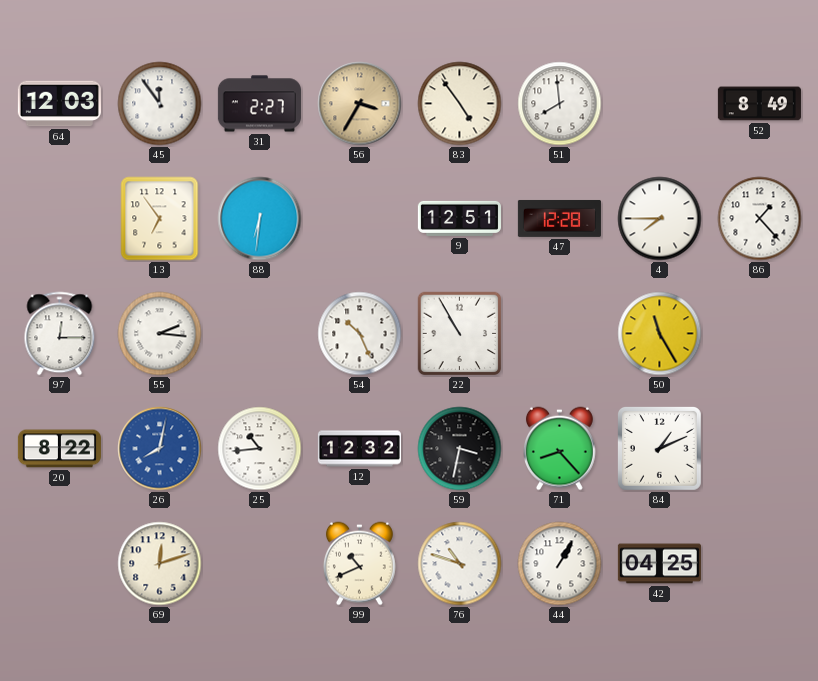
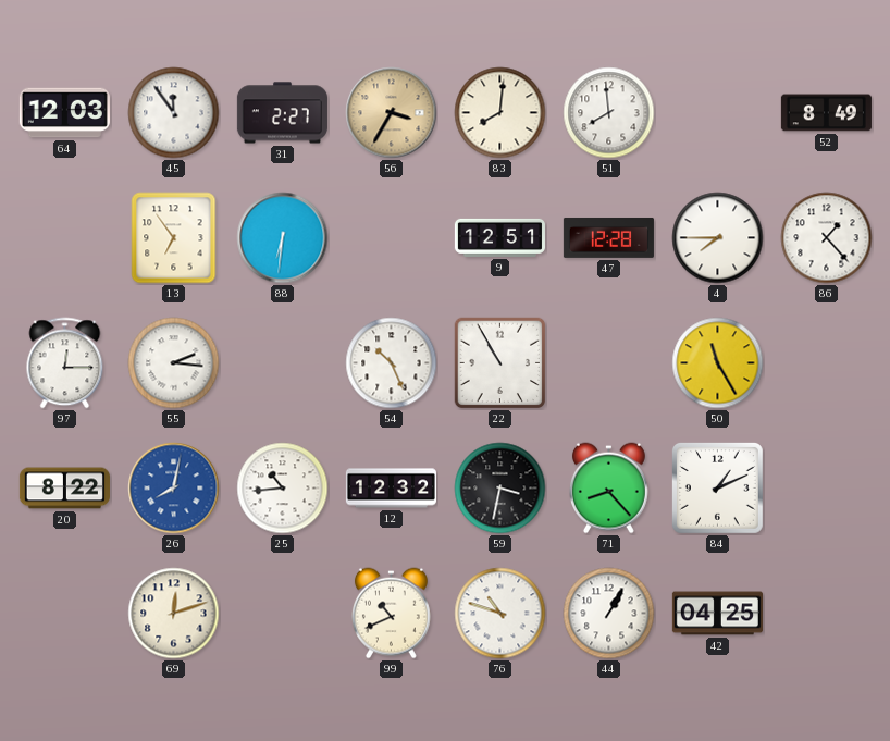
83: 4:54 -> 8:01
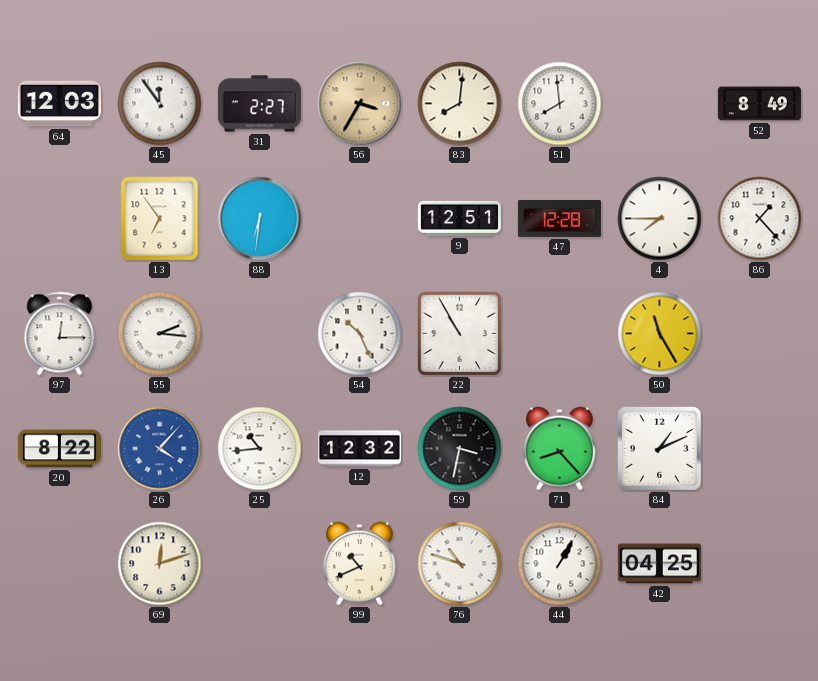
26: 8:02 -> 4:07
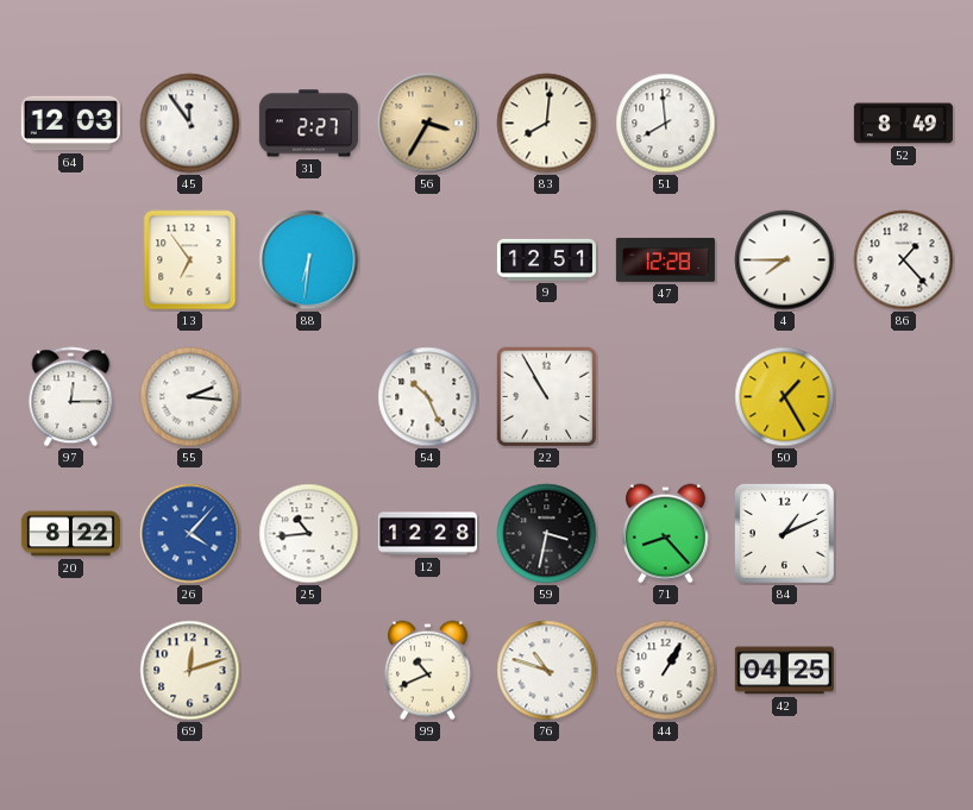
50: 11:25 -> 1:25
12: 12:32 -> 12:28
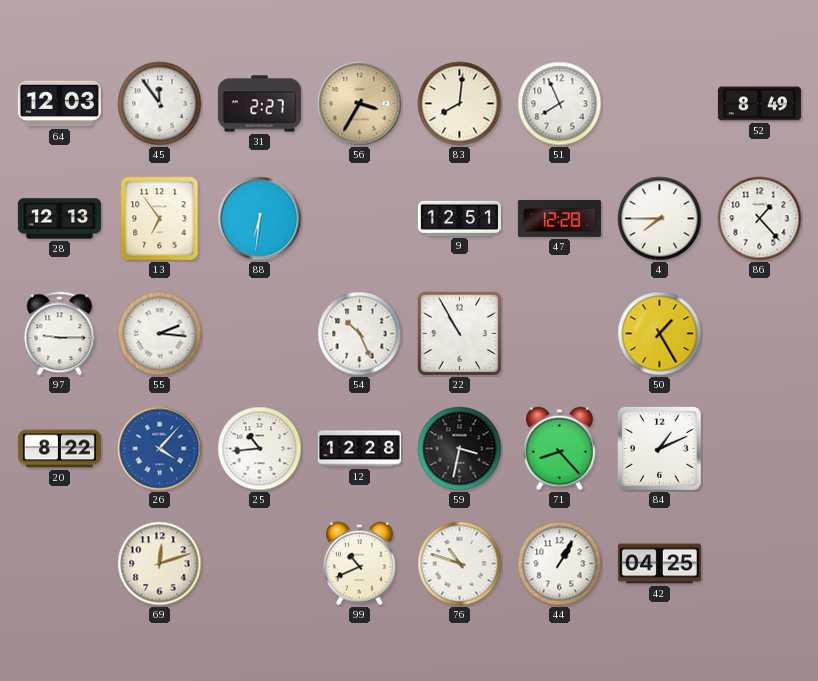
51: 7:59 -> 7:56
28: none -> 12:13
97: 12:15 -> 9:15
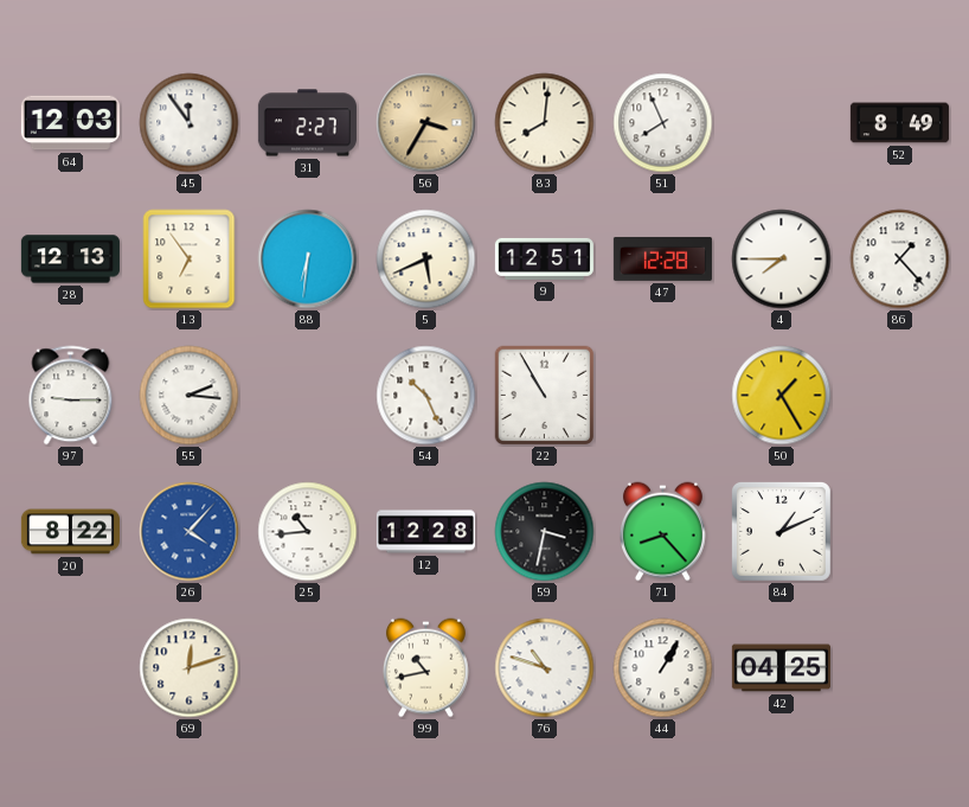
5: none -> 5:41
99: 10:41 -> 10:43
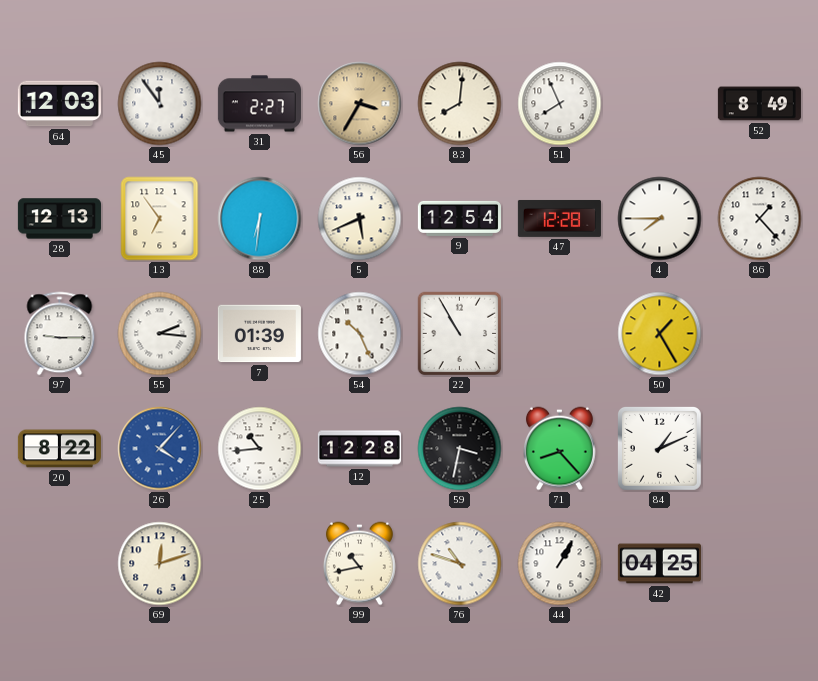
9: 12:51 -> 12:54
7: none -> 01:39
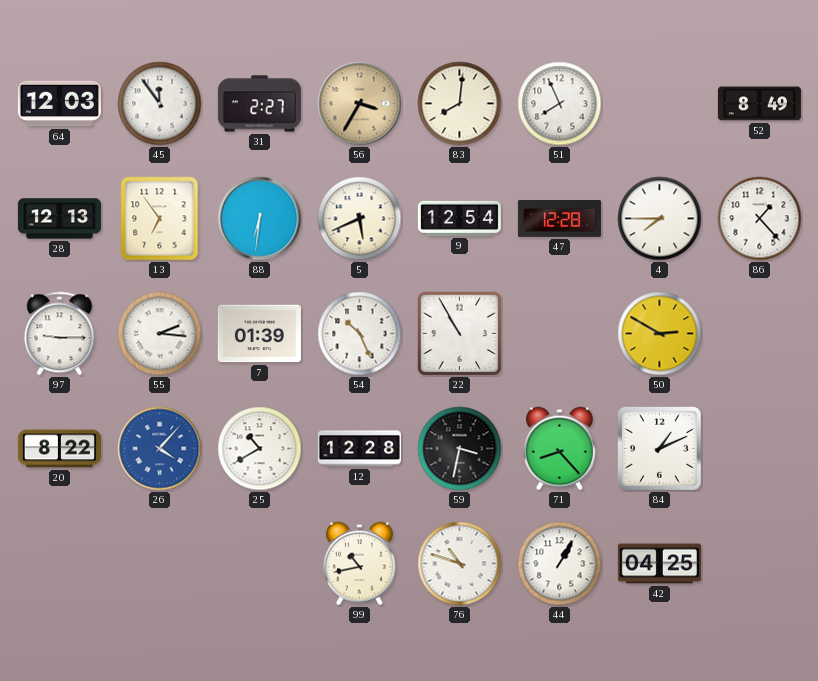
50: 1:25 -> 2:50
25: 10:44 -> 10:40
69: 12:12 -> none
